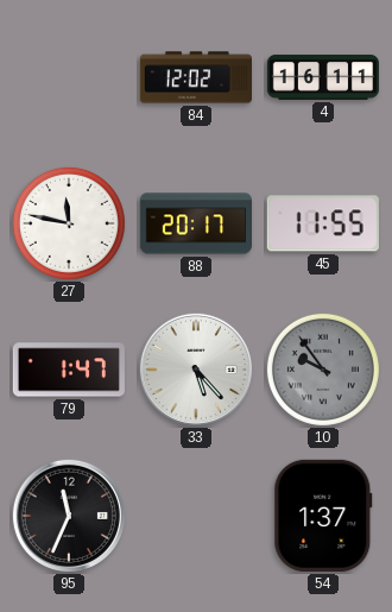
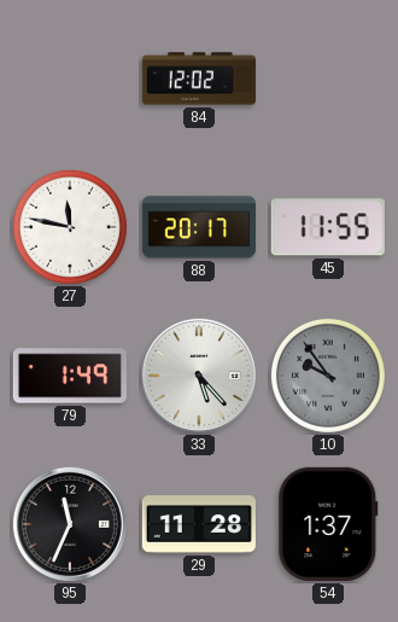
4: 16:11 -> none
79: 1:47 -> 1:49
29: none -> 11:28
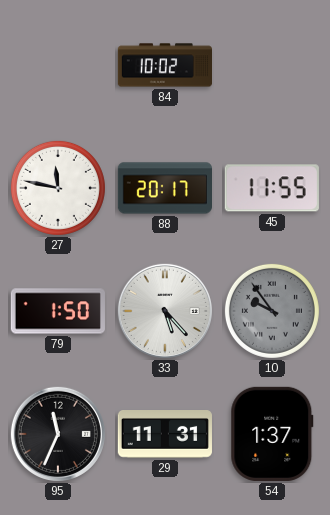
84: 12:02 -> 10:02
79: 1:49 -> 1:50
29: 11:28 -> 11:31
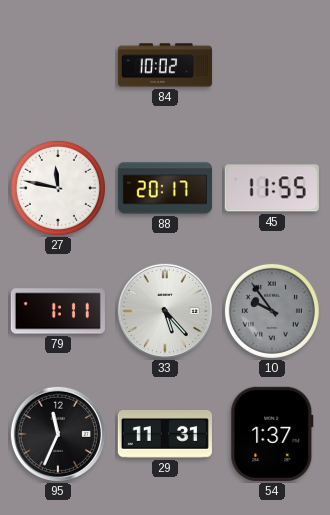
79: 1:50 -> 1:11
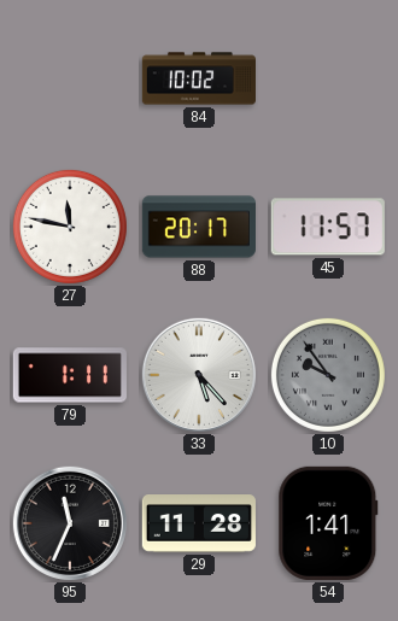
45: 11:55 -> 11:57
29: 11:31 -> 11:28
54: 1:37 -> 1:41
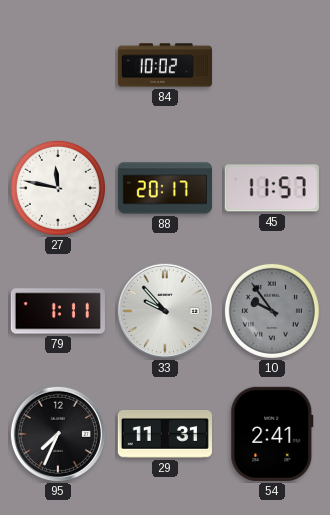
33: 5:23 -> 9:53
95: 11:34 -> 7:34
29: 11:28 -> 11:31
54: 1:41 -> 2:41
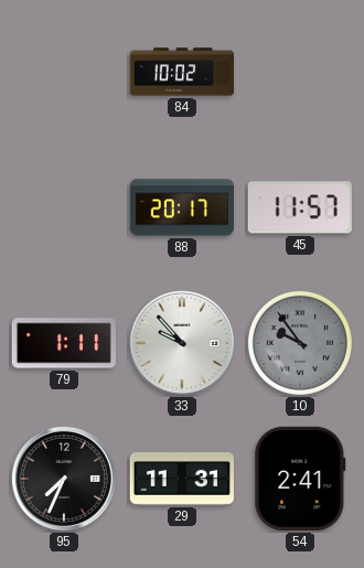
27: 11:47 -> none
